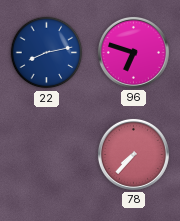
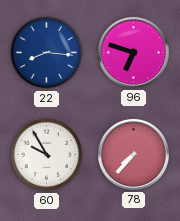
22: 8:13 -> 8:16
60: none -> 9:55
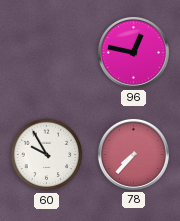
22: 8:16 -> none
96: 6:48 -> 12:47
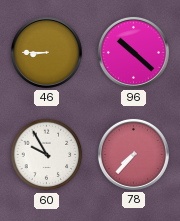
46: none -> 8:45
96: 12:47 -> 10:22
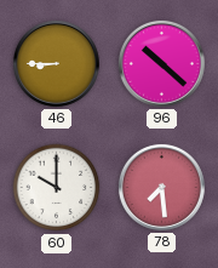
60: 9:55 -> 10:00
78: 7:37 -> 7:29
